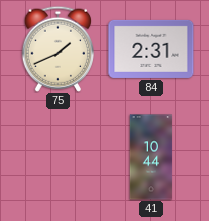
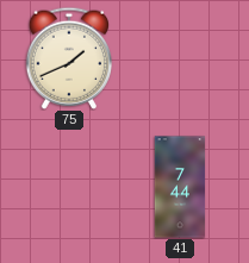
84: 2:31 -> none
41: 10:44 -> 7:44
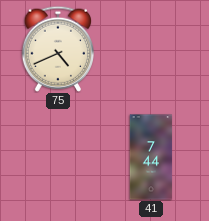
75: 1:41 -> 4:41
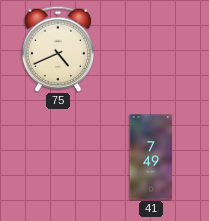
41: 7:44 -> 7:49
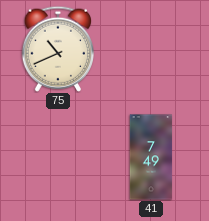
75: 4:41 -> 10:41
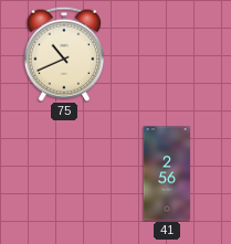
41: 7:49 -> 2:56
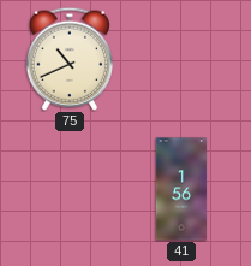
41: 2:56 -> 1:56
